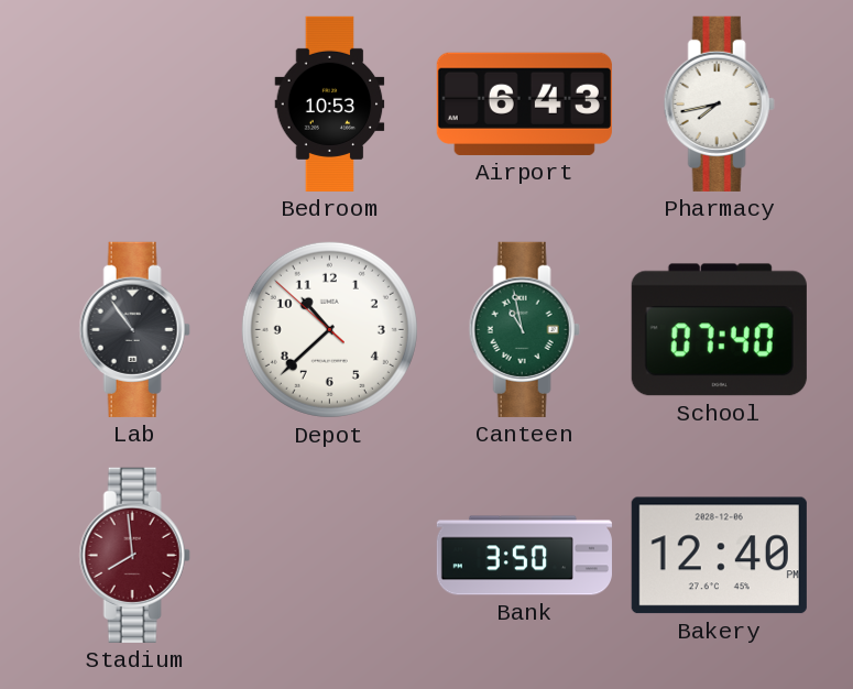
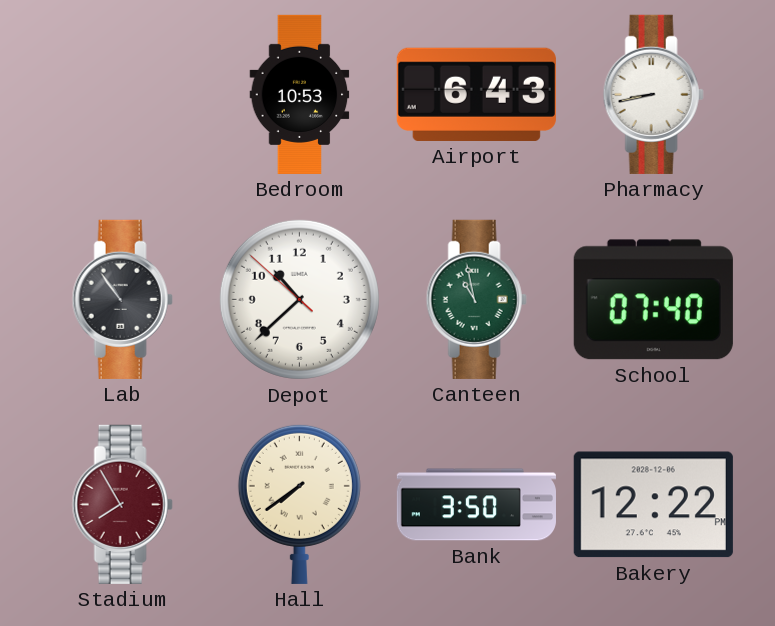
Pharmacy: 7:43 -> 8:43
Stadium: 7:59 -> 7:55
Hall: none -> 7:39
Bakery: 12:40 -> 12:22
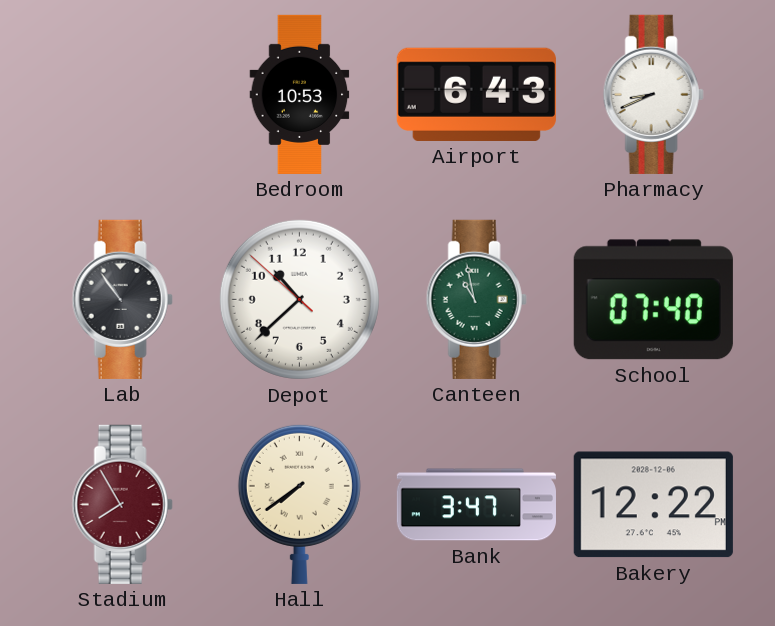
Pharmacy: 8:43 -> 8:41
Bank: 3:50 -> 3:47
